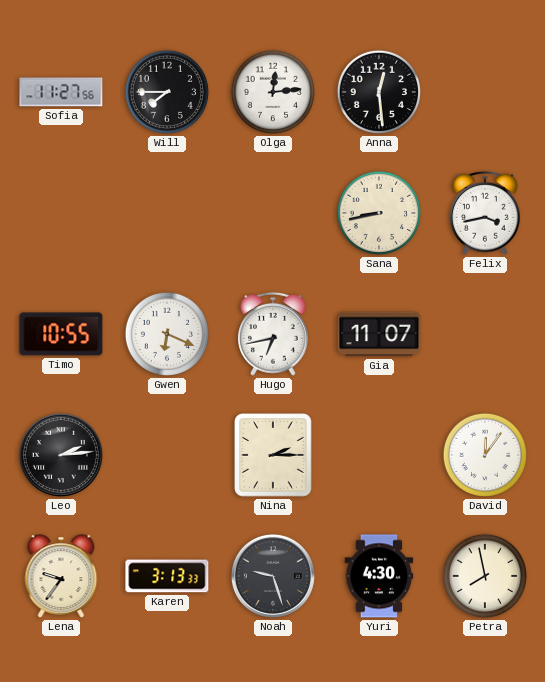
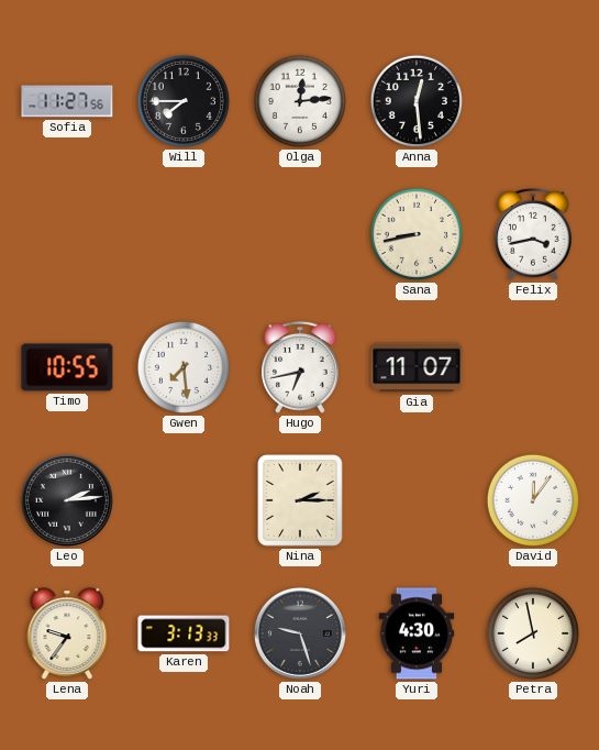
Gwen: 6:19 -> 7:29
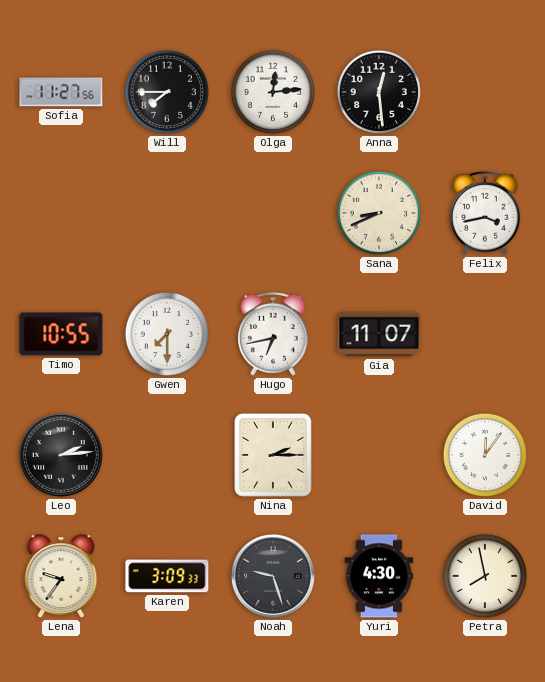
Sana: 8:43 -> 8:41
Gwen: 7:29 -> 7:30
Karen: 3:13 -> 3:09
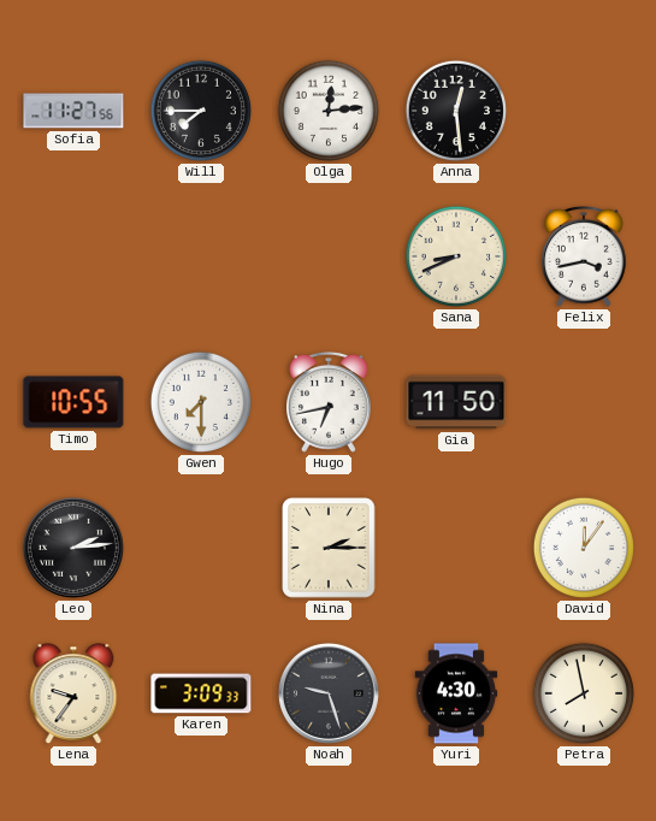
Gia: 11:07 -> 11:50
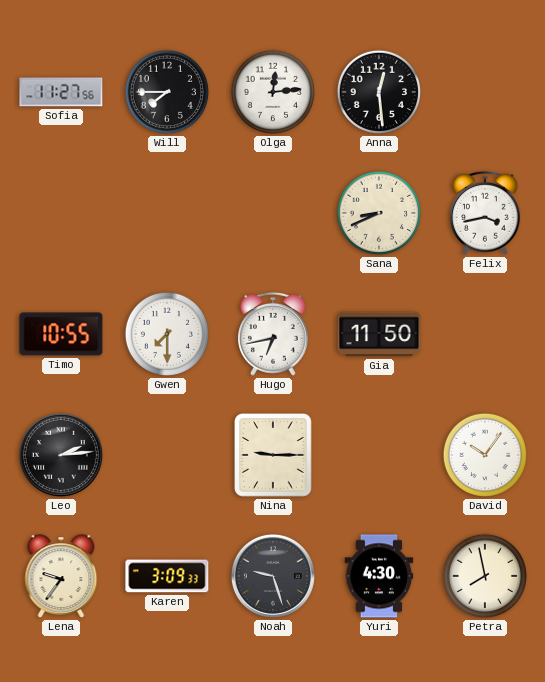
Nina: 2:15 -> 9:15
David: 12:06 -> 10:06
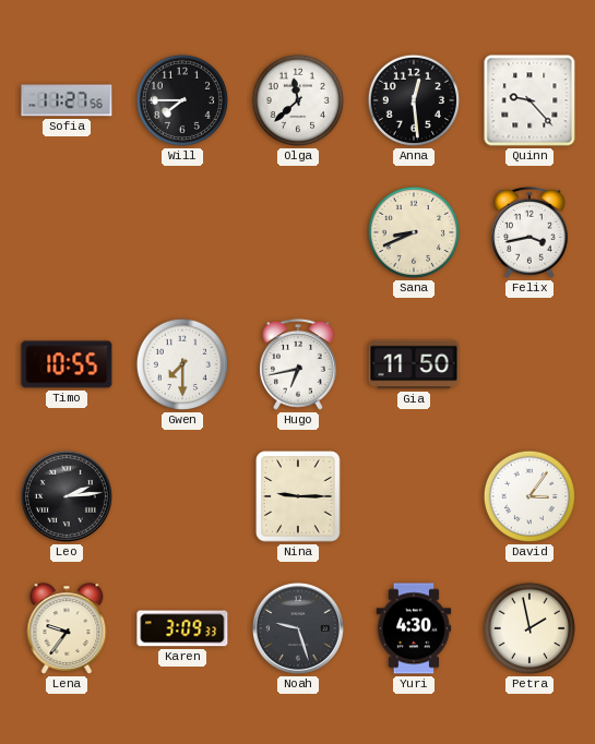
Olga: 12:14 -> 11:38
Quinn: none -> 9:23
David: 10:06 -> 3:06
Petra: 7:58 -> 1:58
